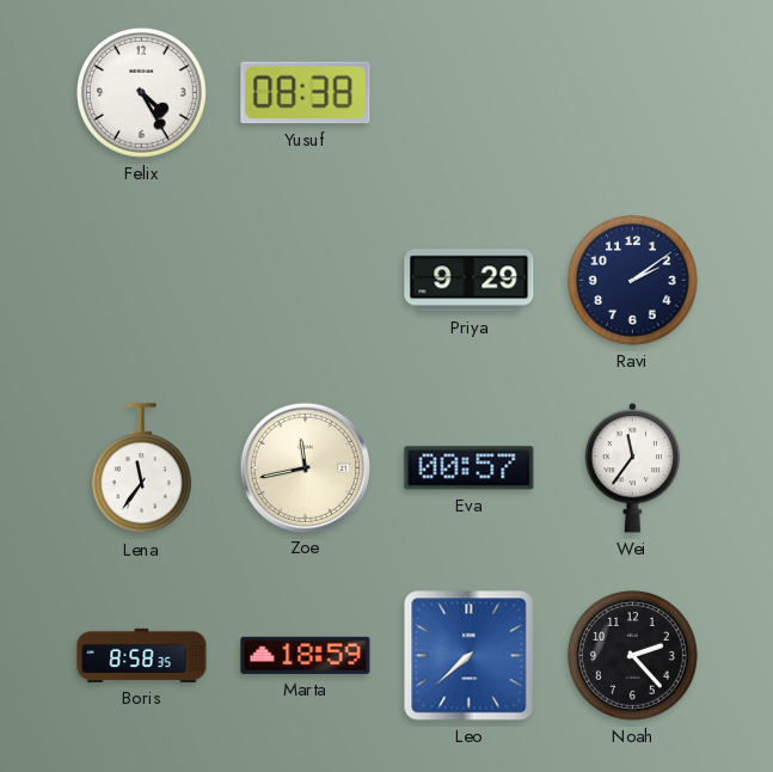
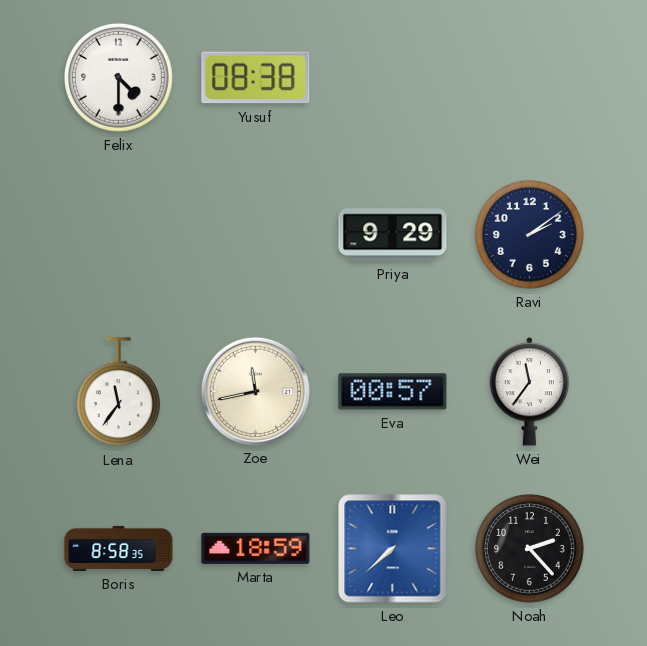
Felix: 4:25 -> 4:30
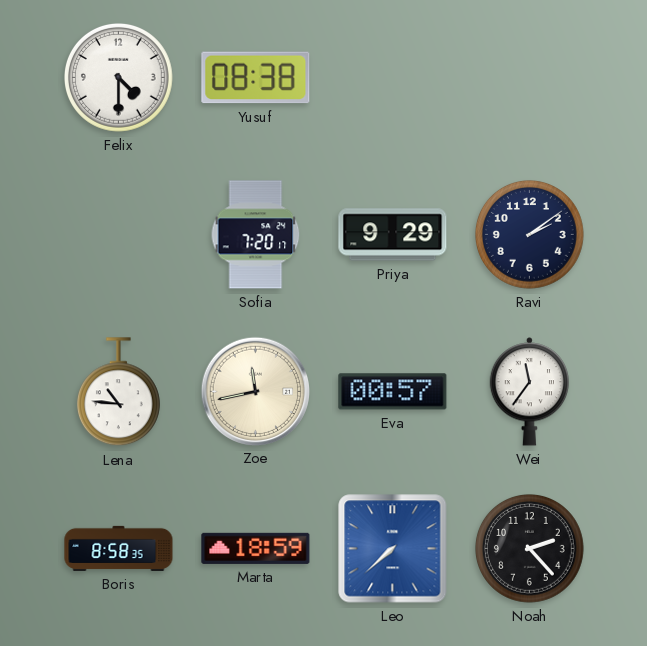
Sofia: none -> 7:20
Lena: 11:36 -> 10:46
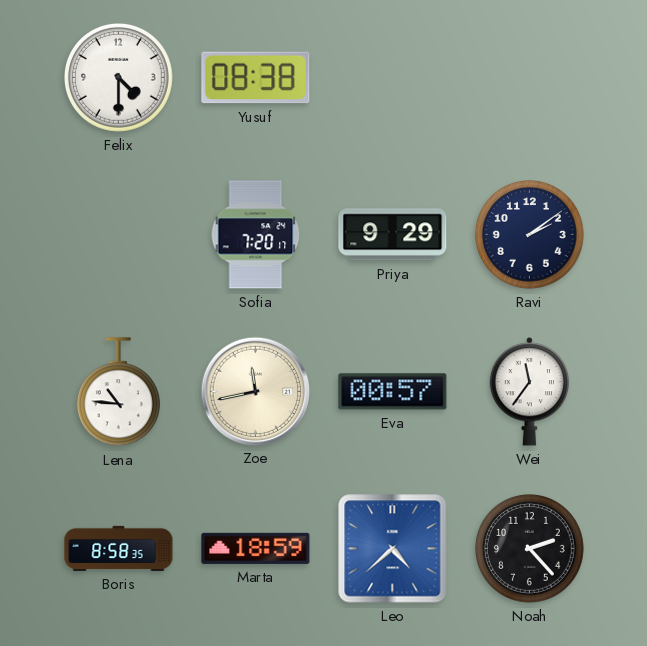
Leo: 7:38 -> 4:38
